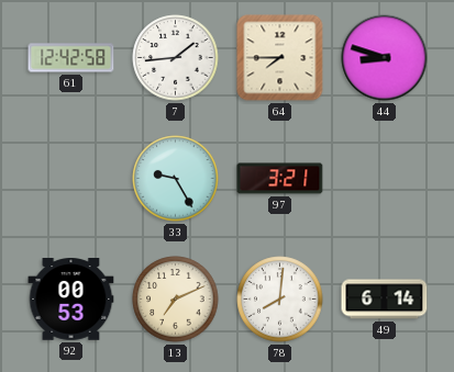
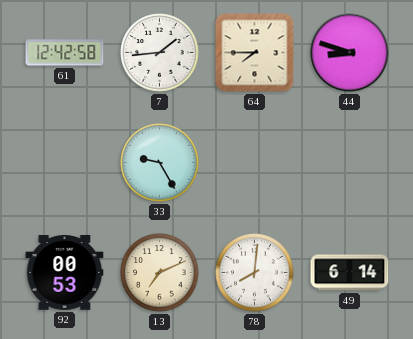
97: 3:21 -> none
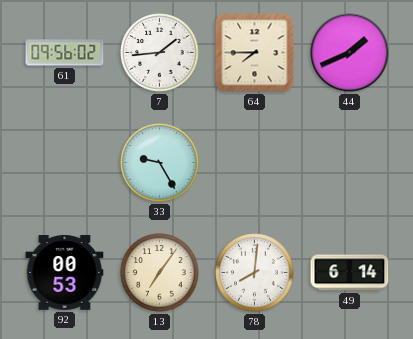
61: 12:42 -> 09:56
44: 8:48 -> 1:41
13: 7:11 -> 7:06
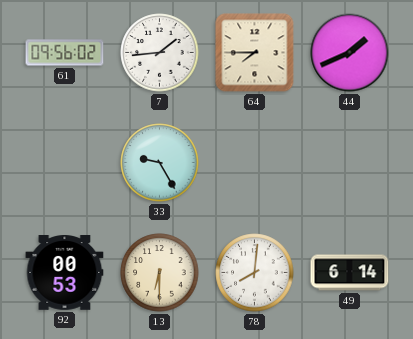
13: 7:06 -> 6:30
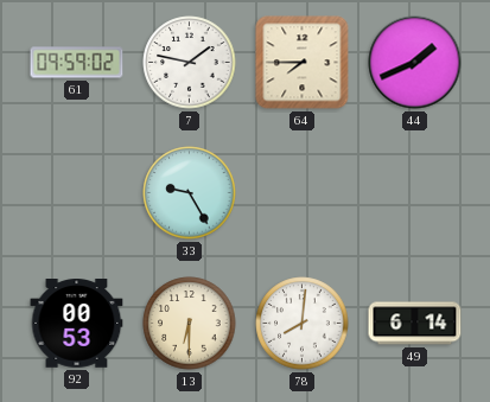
61: 09:56 -> 09:59
7: 1:44 -> 1:47
